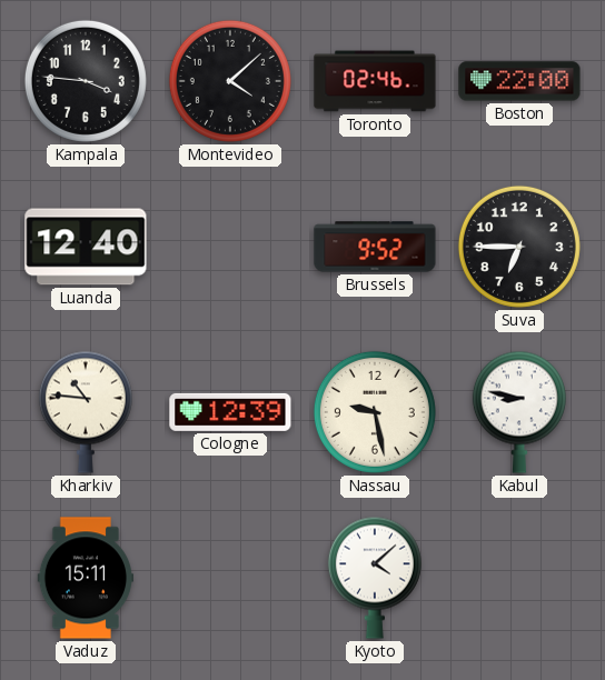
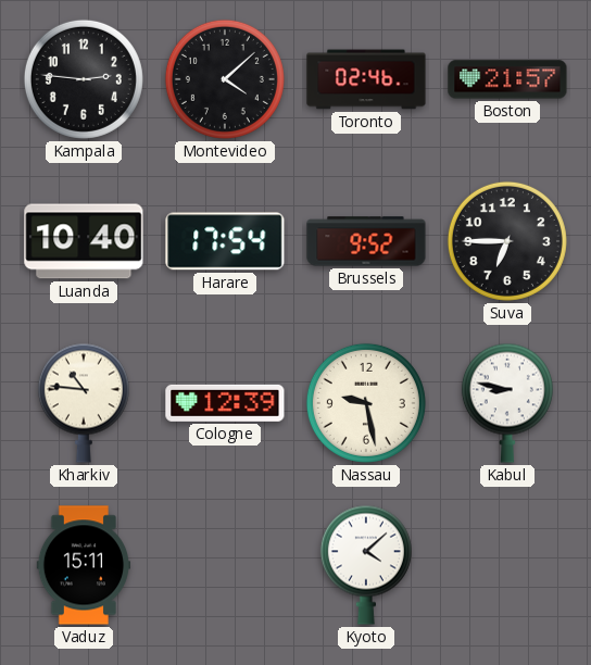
Kampala: 3:46 -> 2:46
Boston: 22:00 -> 21:57
Luanda: 12:40 -> 10:40
Harare: none -> 17:54
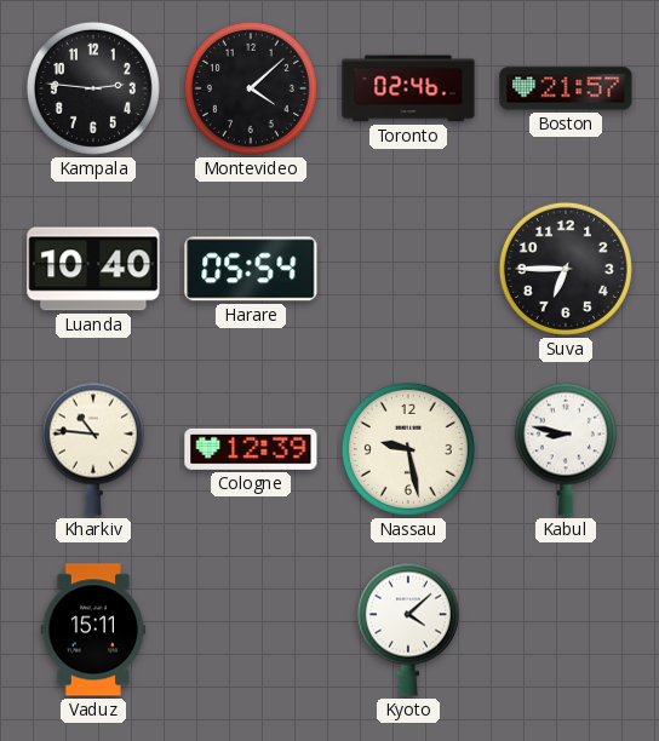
Harare: 17:54 -> 05:54
Brussels: 9:52 -> none
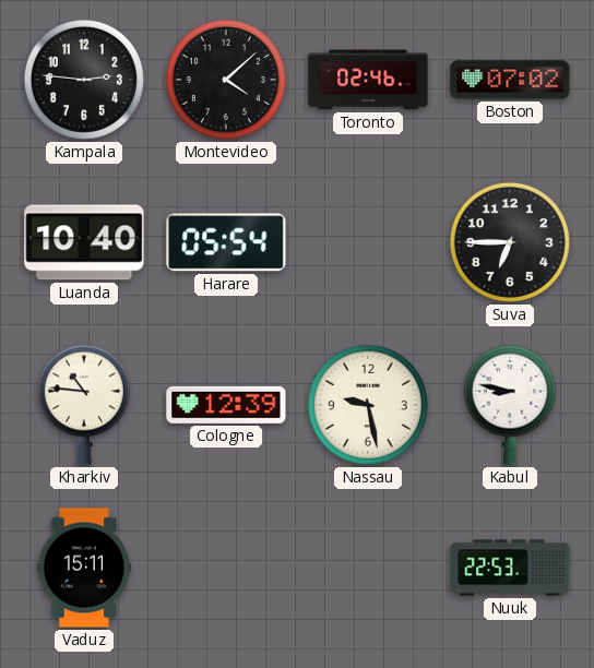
Boston: 21:57 -> 07:02
Kyoto: 4:08 -> none
Nuuk: none -> 22:53
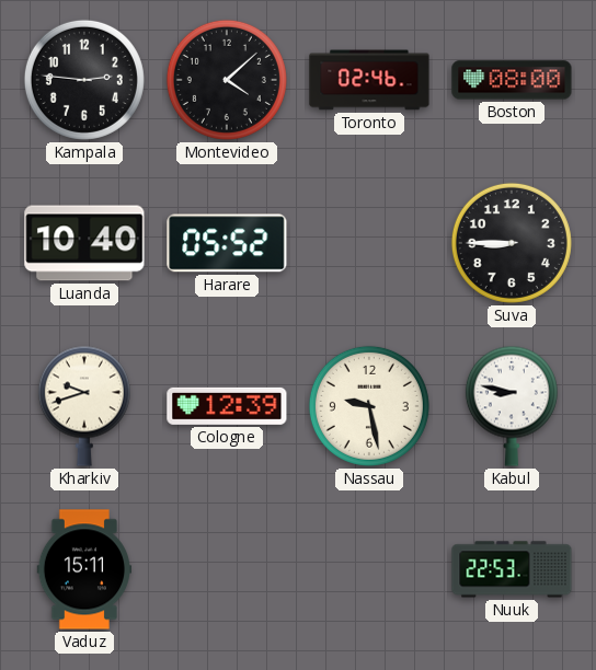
Boston: 07:02 -> 08:00
Harare: 05:54 -> 05:52
Suva: 6:45 -> 8:45
Kharkiv: 10:46 -> 9:42
